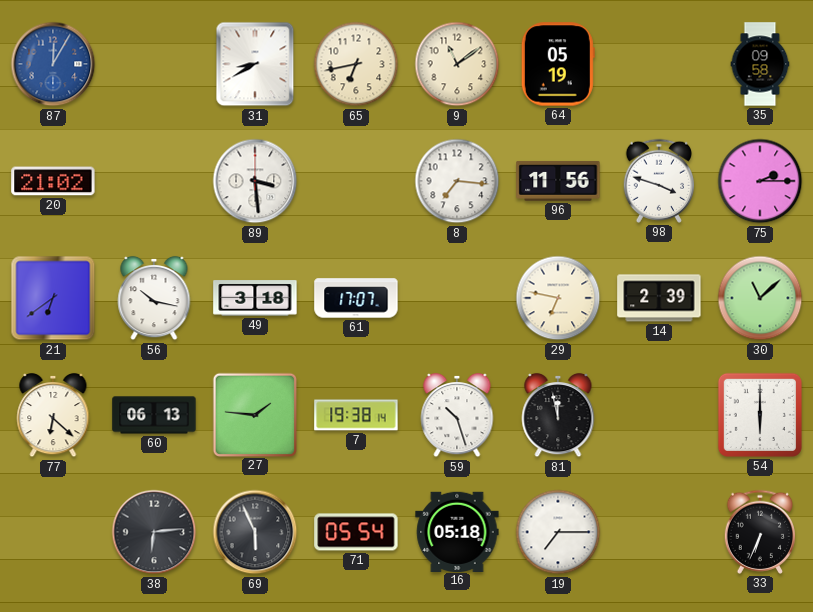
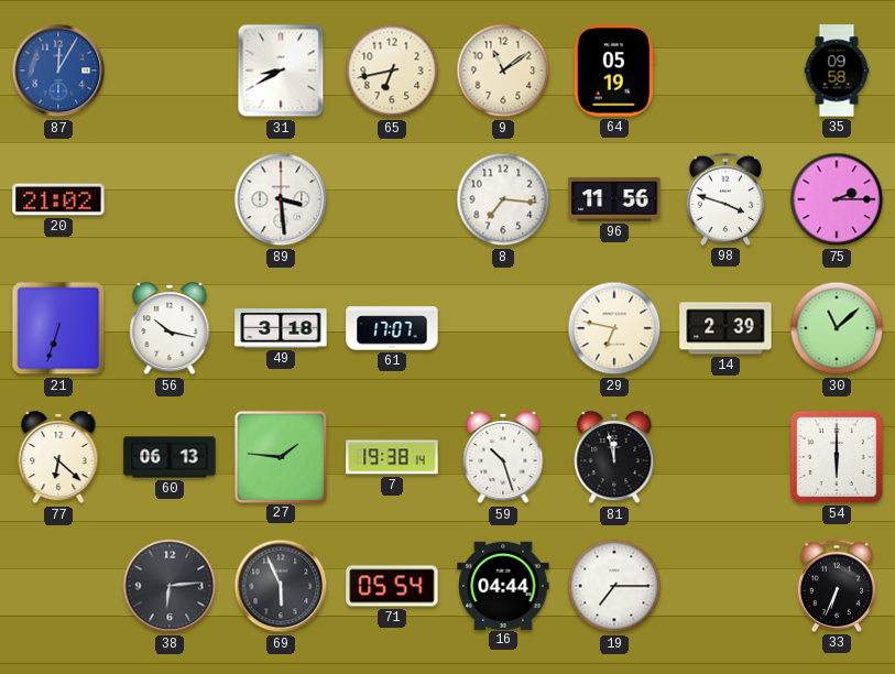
21: 6:39 -> 6:33
16: 05:18 -> 04:44
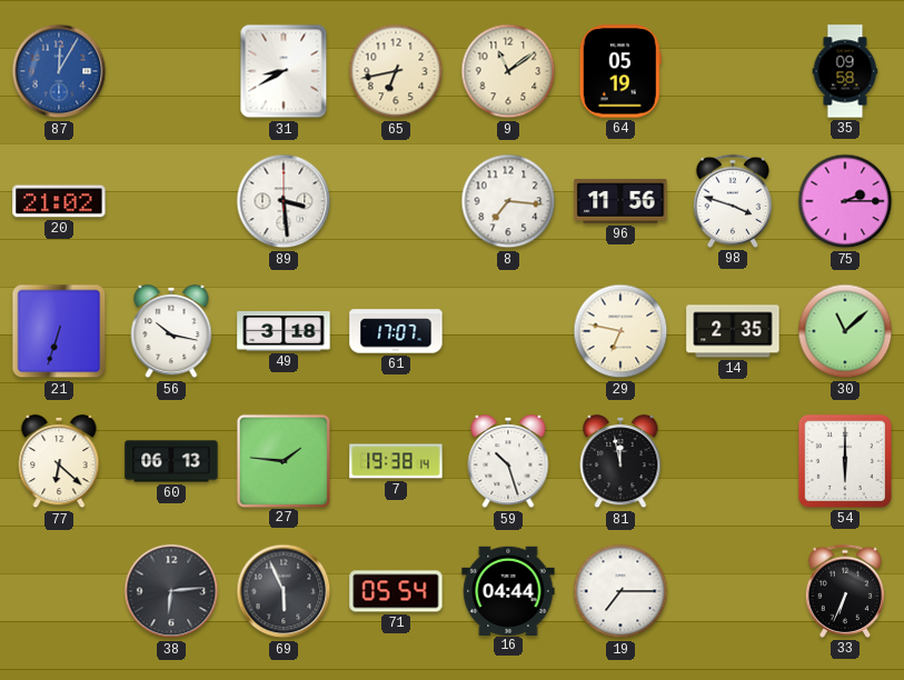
14: 2:39 -> 2:35
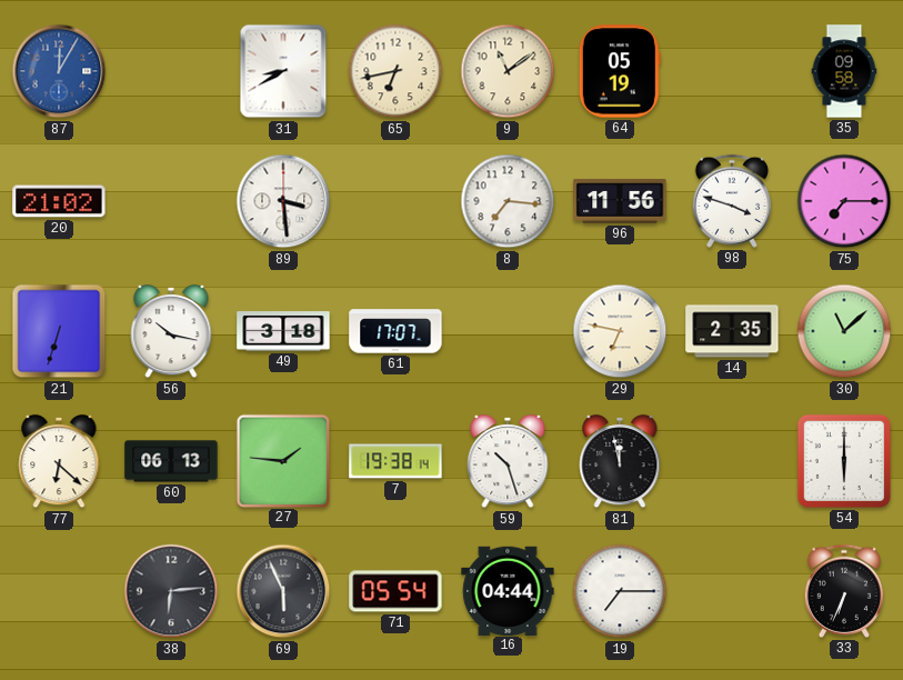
75: 2:15 -> 7:15
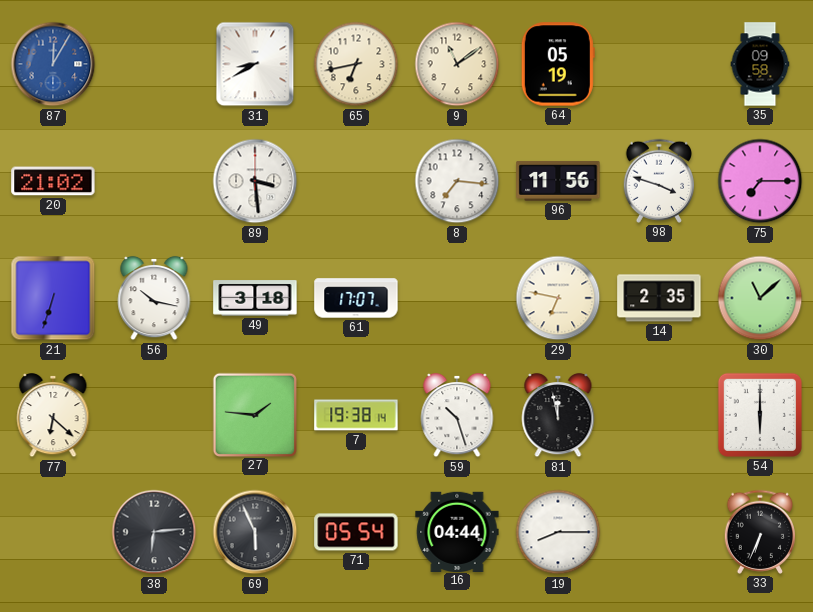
60: 06:13 -> none
19: 7:15 -> 8:15
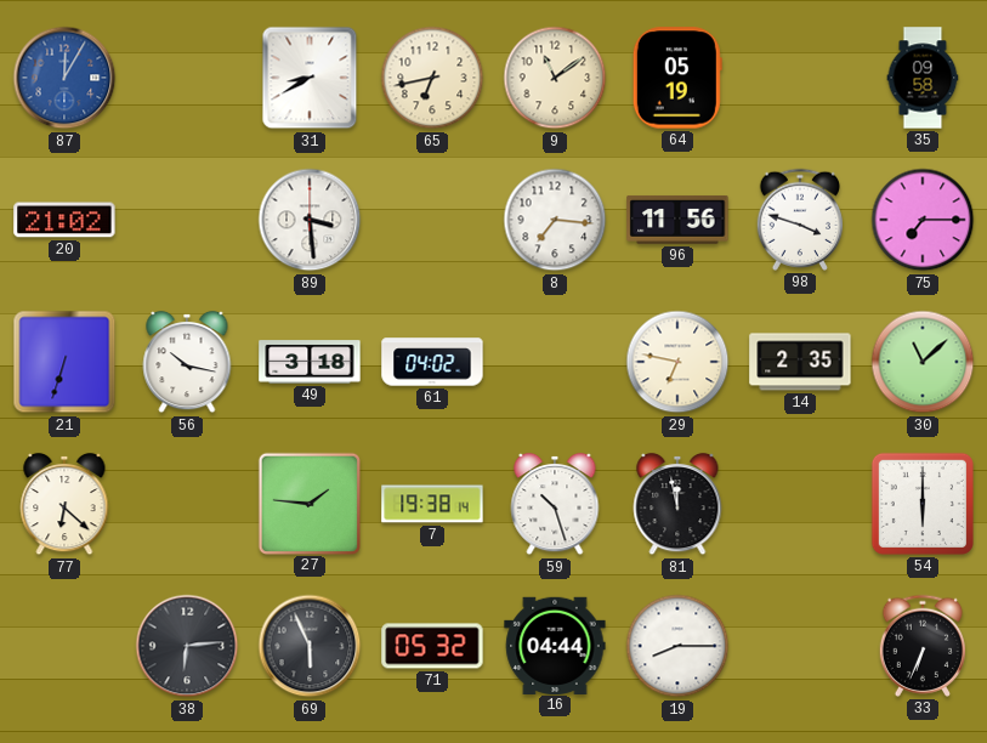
61: 17:07 -> 04:02
71: 05:54 -> 05:32
